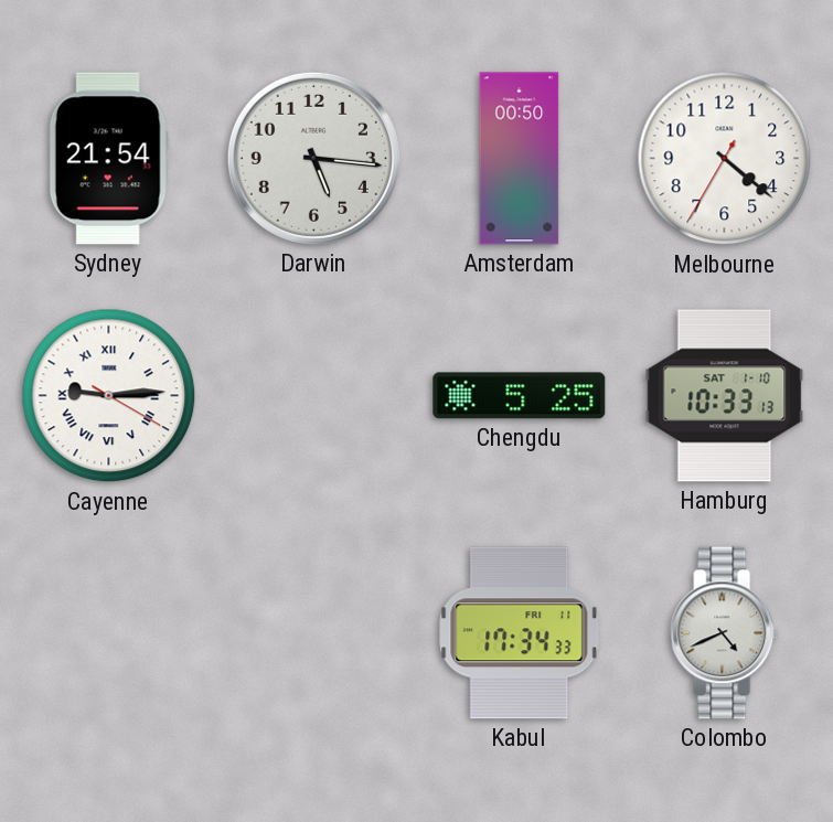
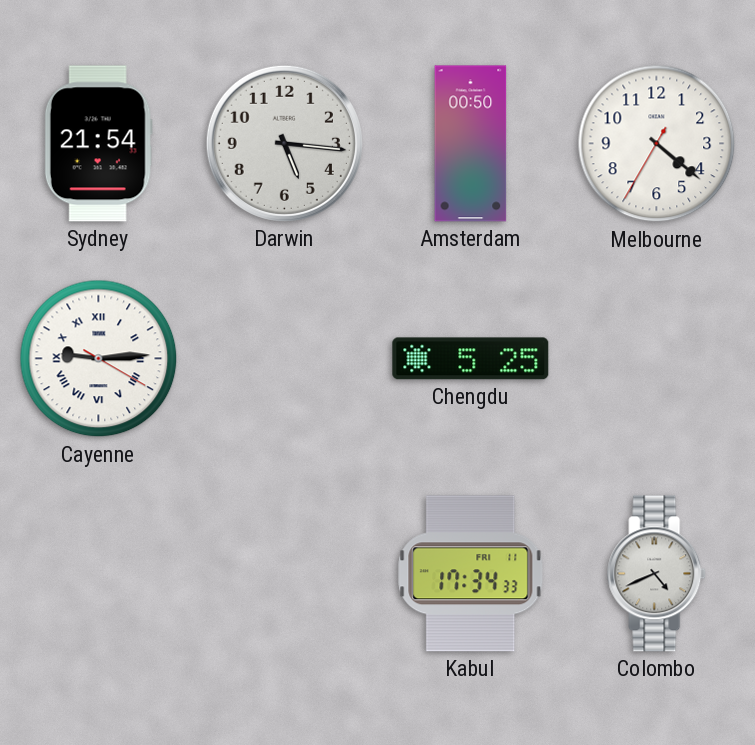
Hamburg: 10:33 -> none
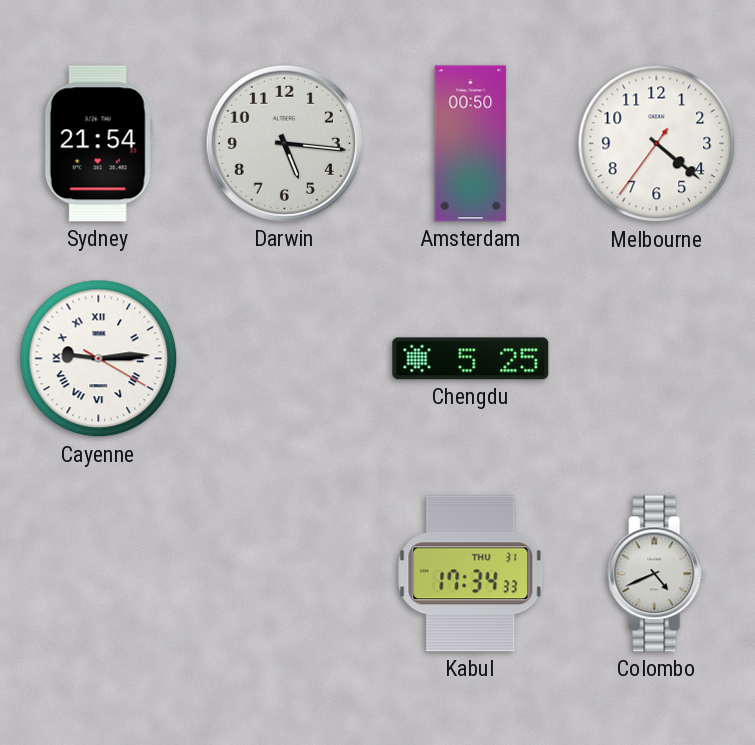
Melbourne: 4:21:35 -> 4:21:36
Kabul date: FRI 11 -> THU 31
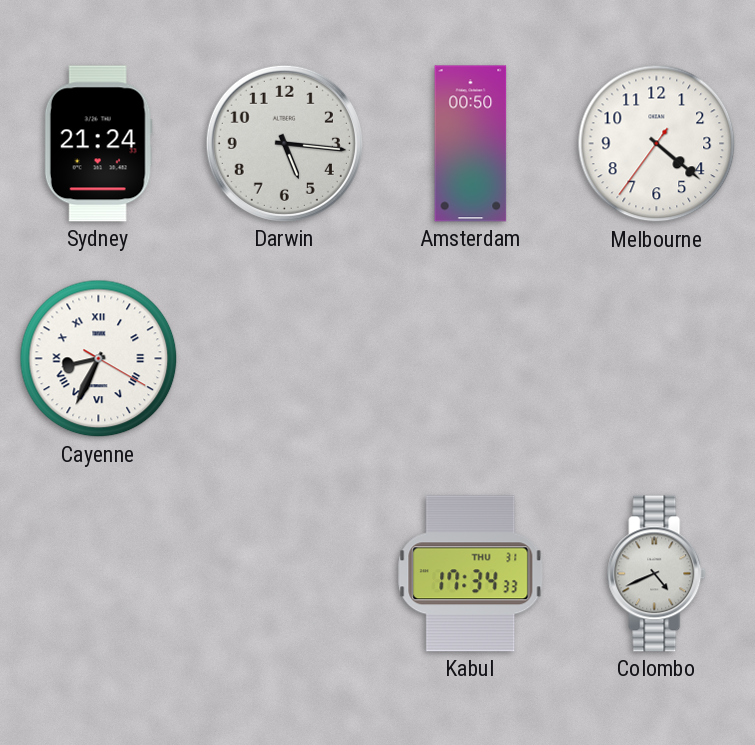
Sydney: 21:54 -> 21:24
Cayenne: 9:14 -> 8:34
Chengdu: 5:25 -> none
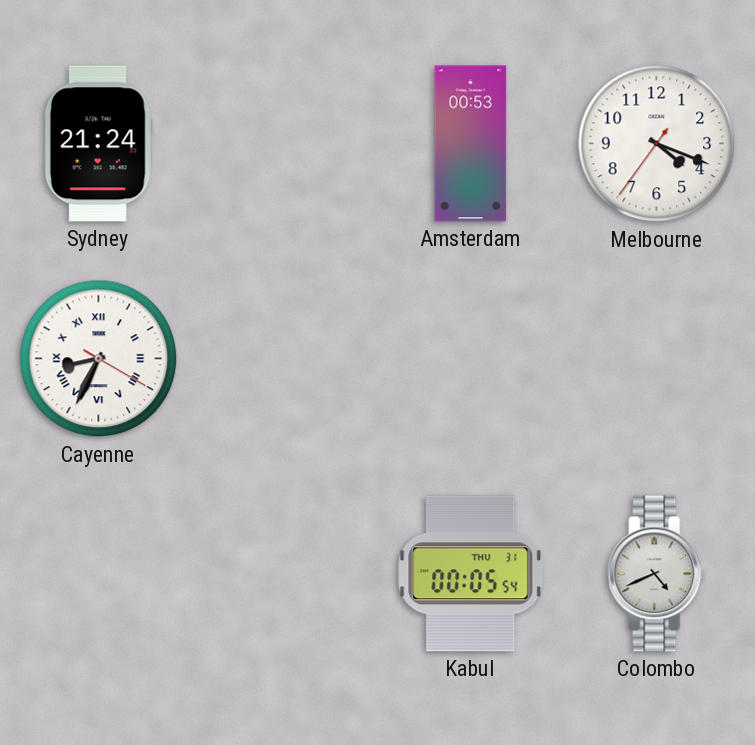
Darwin: 5:16 -> none
Amsterdam: 00:50 -> 00:53
Melbourne: 4:21 -> 4:18
Kabul: 17:34 -> 00:05
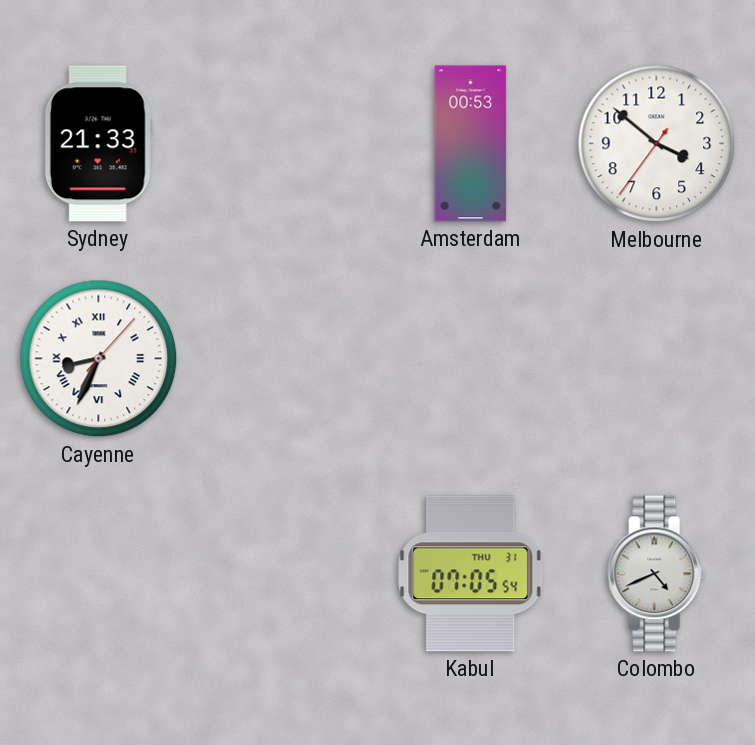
Sydney: 21:24 -> 21:33
Melbourne: 4:18 -> 3:51
Cayenne: 8:34:20 -> 8:34:07
Kabul: 00:05 -> 07:05
